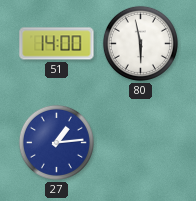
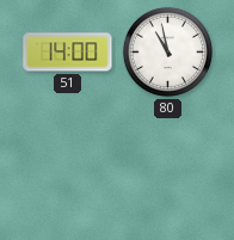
80: 5:58 -> 10:58
27: 1:14 -> none
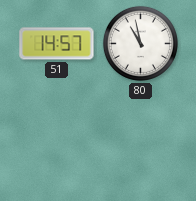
51: 14:00 -> 14:57
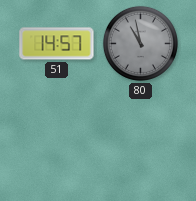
80 dial: white -> grey
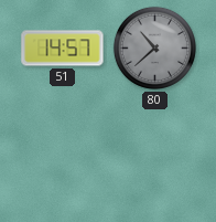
80: 10:58 -> 10:38
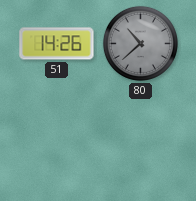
51: 14:57 -> 14:26
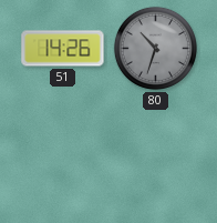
80: 10:38 -> 10:33
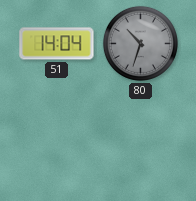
51: 14:26 -> 14:04
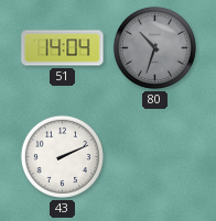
43: none -> 2:11
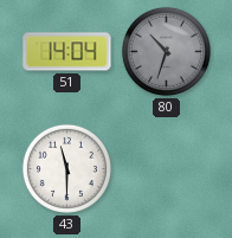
43: 2:11 -> 11:30
